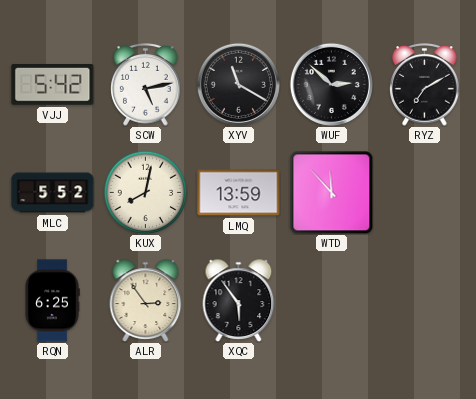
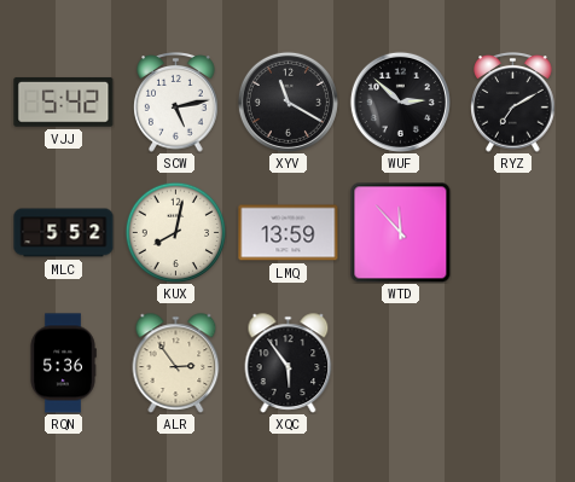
RQN: 6:25 -> 5:36
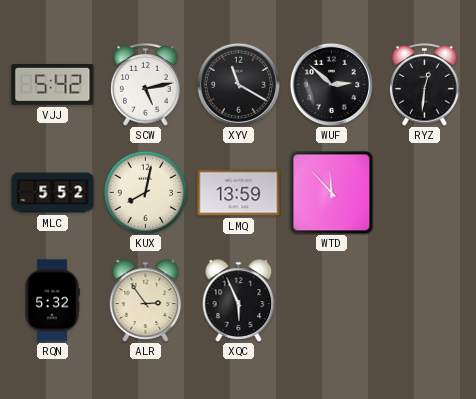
RYZ: 7:10 -> 12:31
RQN: 5:36 -> 5:32
XQC: 5:54 -> 5:56
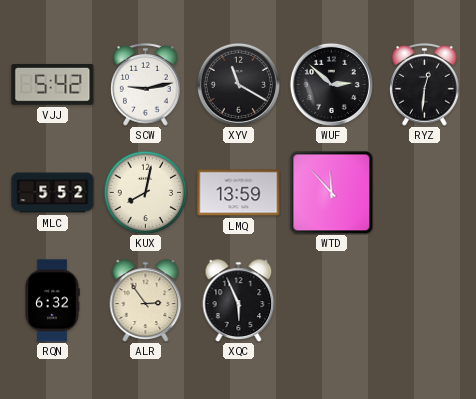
SCW: 5:13 -> 9:13
RQN: 5:32 -> 6:32
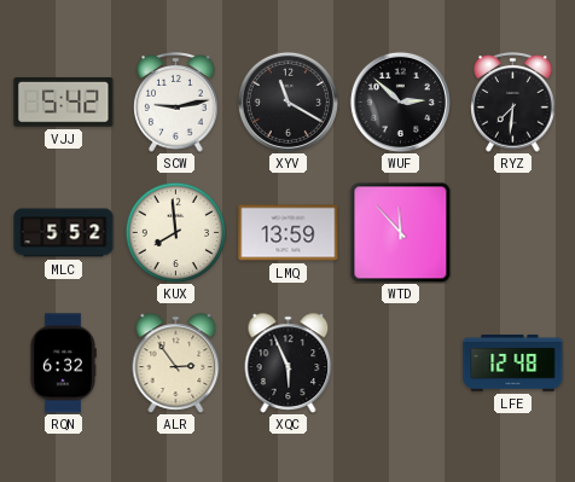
RYZ: 12:31 -> 7:31
KUX: 8:02 -> 7:59
LFE: none -> 12:48
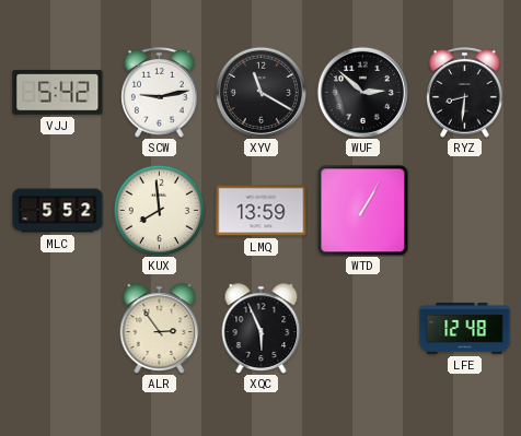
RYZ: 7:31 -> 8:31
WTD: 11:53 -> 1:05
RQN: 6:32 -> none
